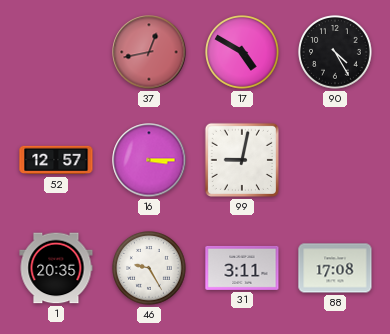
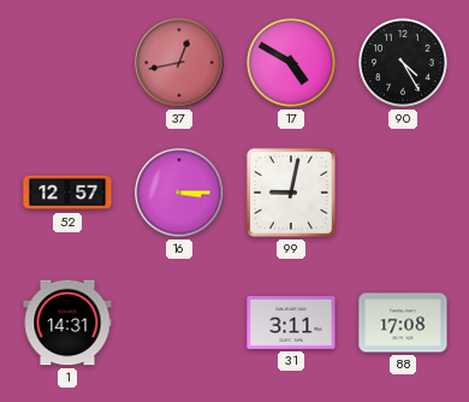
1: 20:35 -> 14:31
46: 9:25 -> none
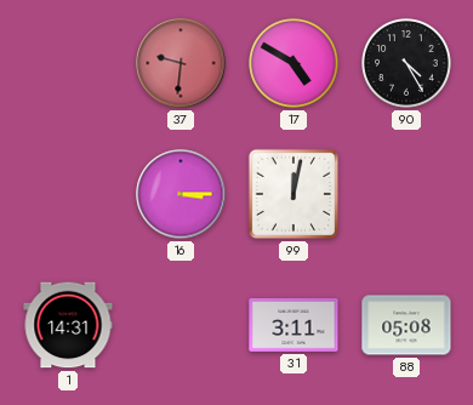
37: 12:43 -> 9:31
52: 12:57 -> none
99: 9:02 -> 12:02
88: 17:08 -> 05:08
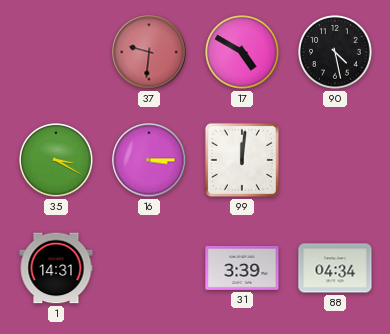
90: 4:25 -> 4:28
35: none -> 3:20
99: 12:02 -> 12:01
31: 3:11 -> 3:39
88: 05:08 -> 04:34
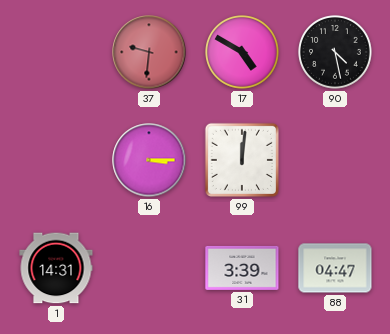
35: 3:20 -> none
88: 04:34 -> 04:47
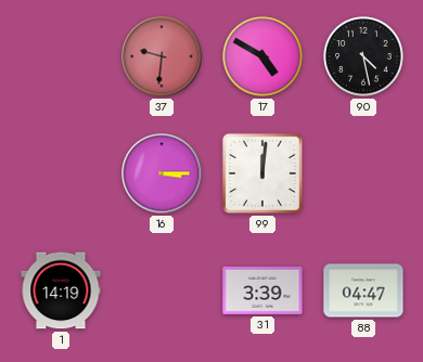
1: 14:31 -> 14:19
